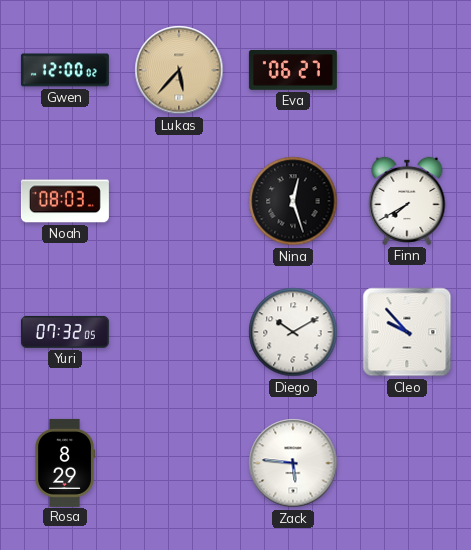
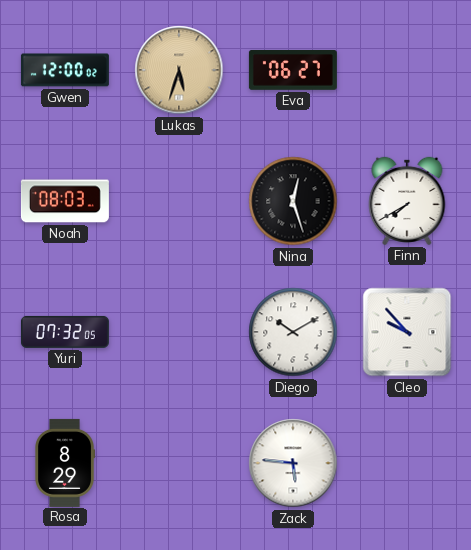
Lukas: 5:37 -> 5:33
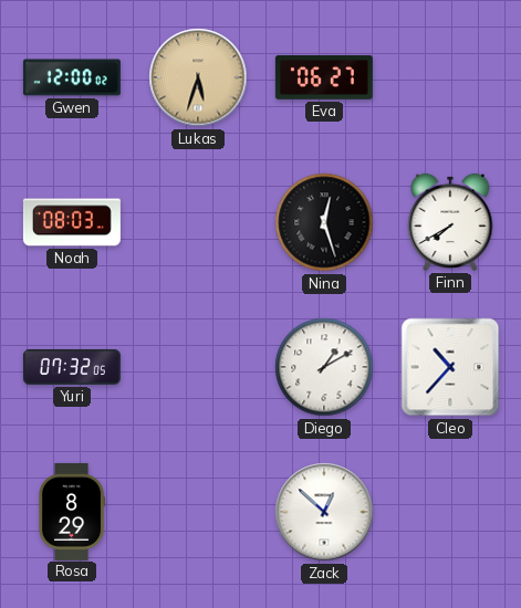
Diego: 10:10 -> 1:10
Cleo: 9:53 -> 10:37
Zack: 5:46 -> 12:52
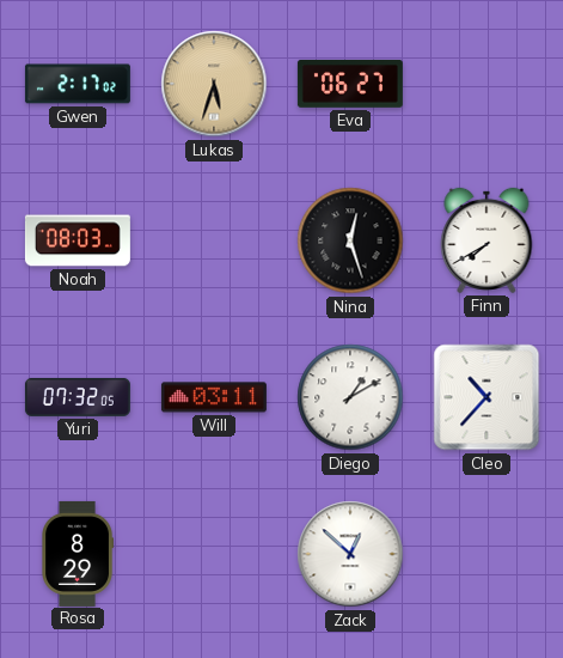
Gwen: 12:00 -> 2:17
Will: none -> 03:11
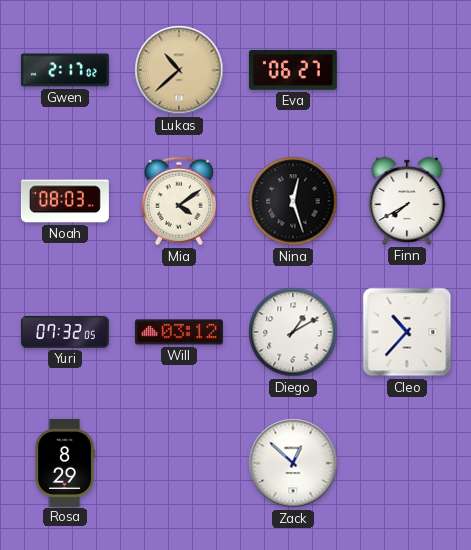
Lukas: 5:33 -> 10:38
Mia: none -> 4:09
Will: 03:11 -> 03:12
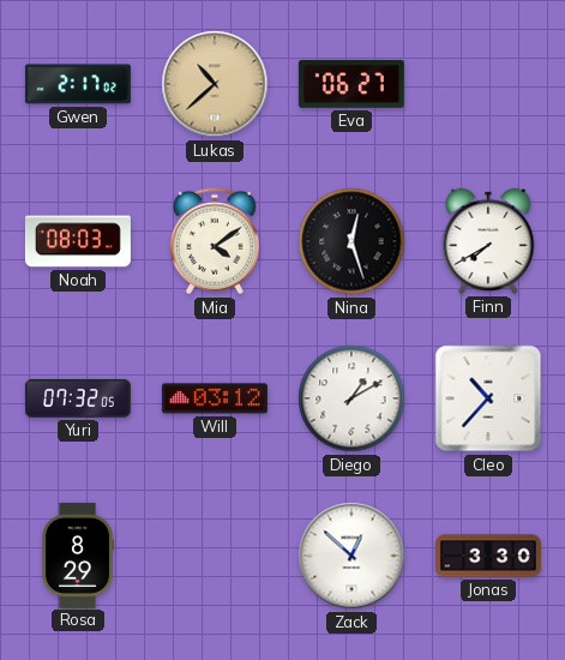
Jonas: none -> 3:30
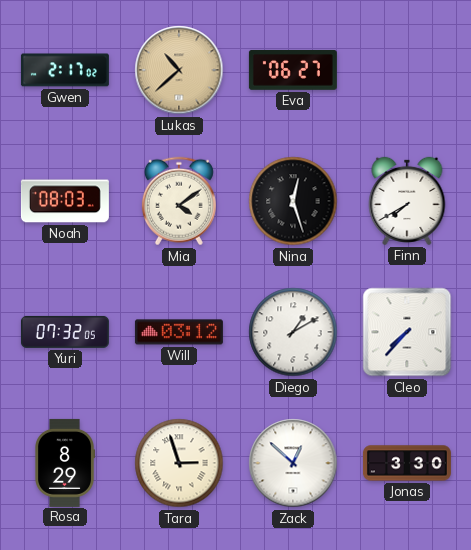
Cleo: 10:37 -> 7:37
Tara: none -> 2:57
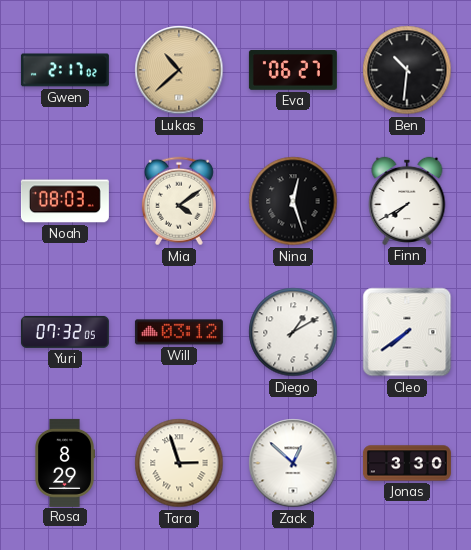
Ben: none -> 10:31
Cleo: 7:37 -> 7:39
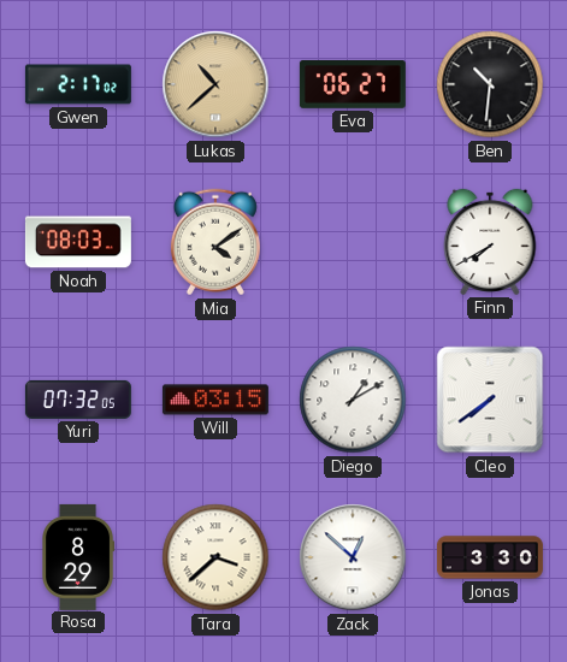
Nina: 12:27 -> none
Will: 03:12 -> 03:15
Tara: 2:57 -> 3:38
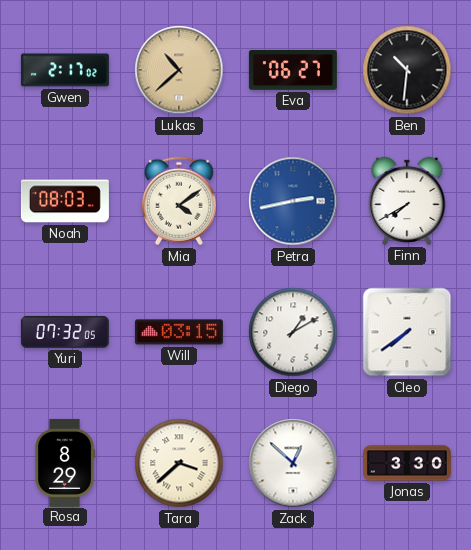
Petra: none -> 2:43
